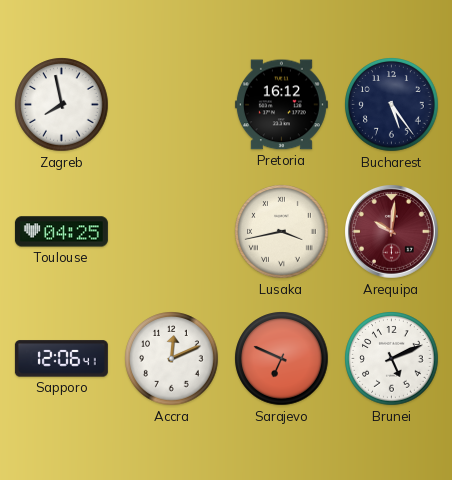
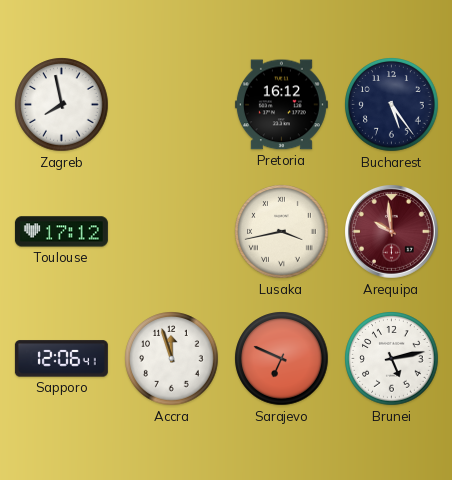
Toulouse: 04:25 -> 17:12
Arequipa: 10:01 -> 9:59
Accra: 12:11 -> 11:57
Brunei: 5:11 -> 5:13
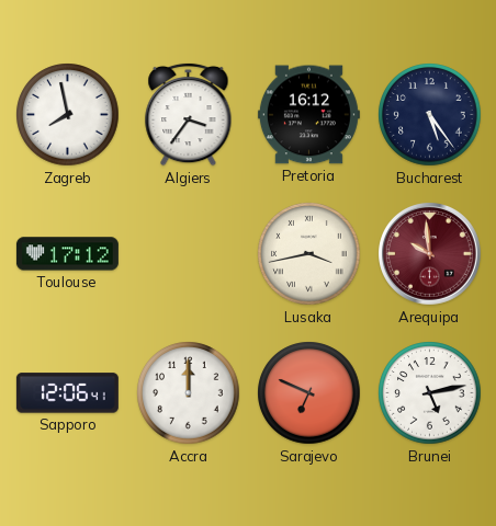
Algiers: none -> 3:36
Accra: 11:57 -> 12:00
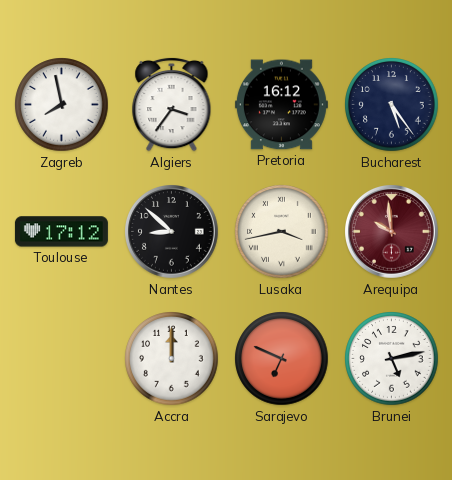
Nantes: none -> 8:52
Sapporo: 12:06 -> none
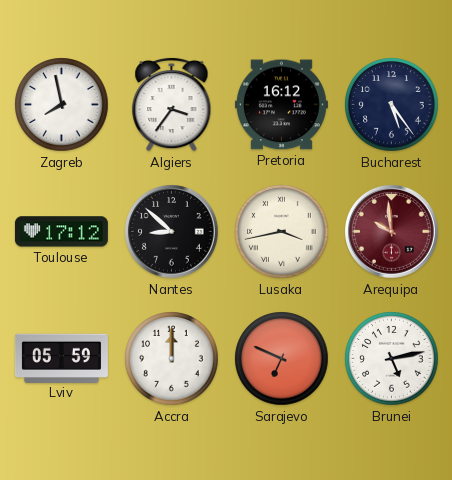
Lviv: none -> 05:59
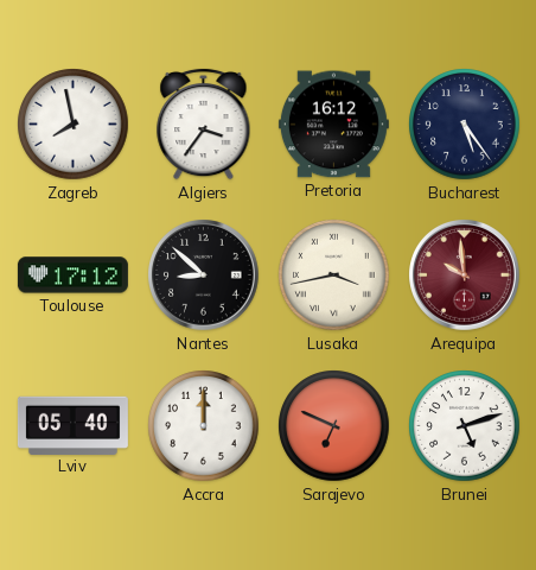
Lviv: 05:59 -> 05:40
Brunei: 5:13 -> 5:12
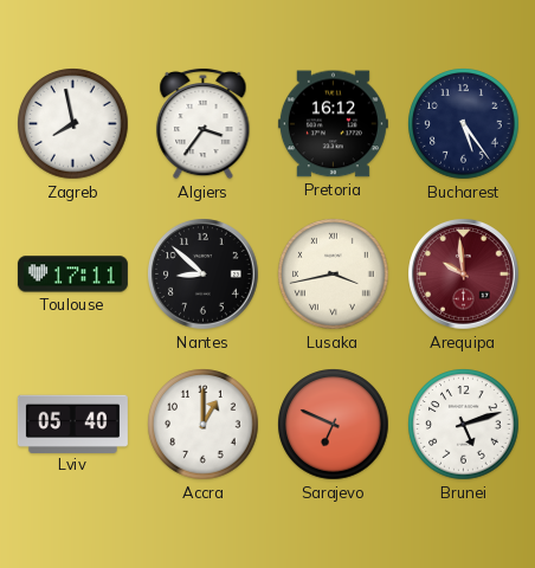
Toulouse: 17:12 -> 17:11
Accra: 12:00 -> 1:00
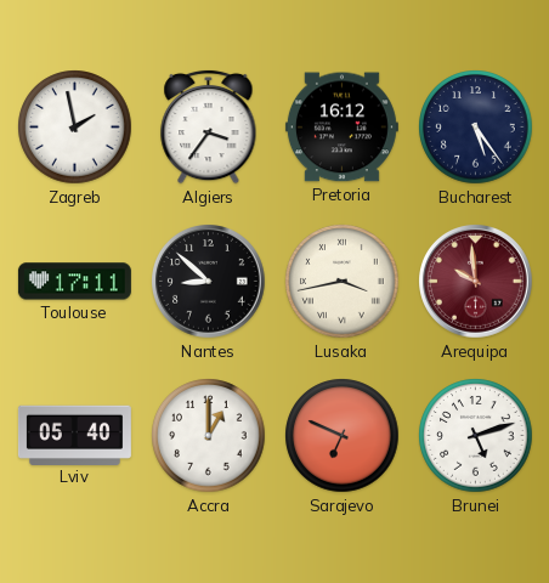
Zagreb: 7:58 -> 1:58
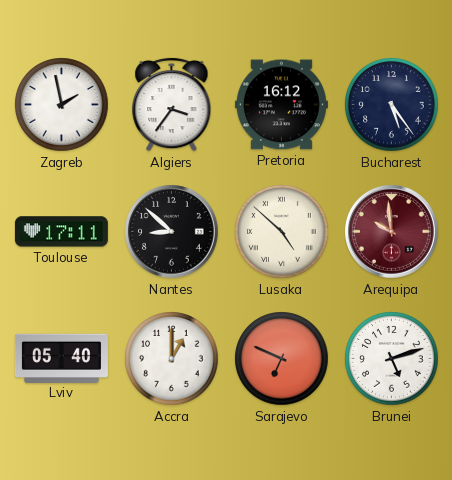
Lusaka: 3:43 -> 4:52
